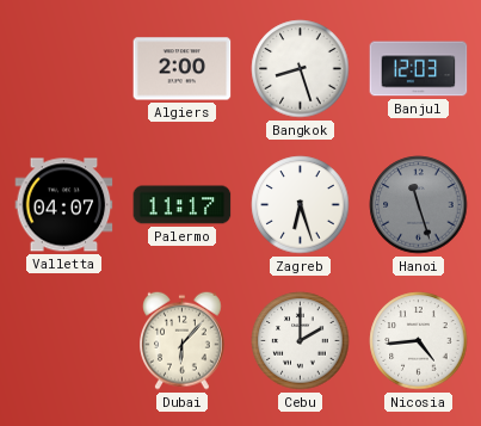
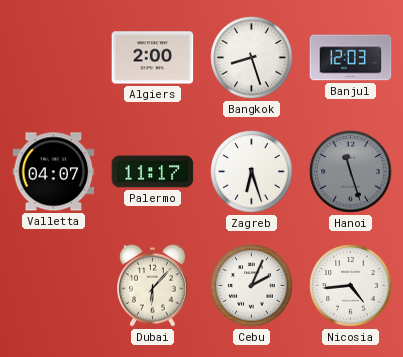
Cebu: 2:00 -> 2:04
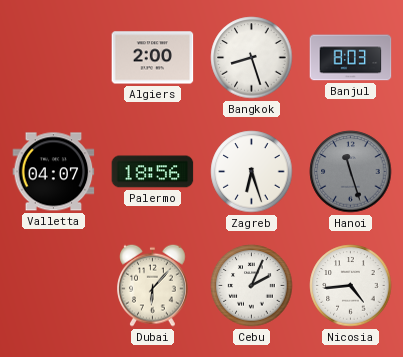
Banjul: 12:03 -> 8:03
Palermo: 11:17 -> 18:56
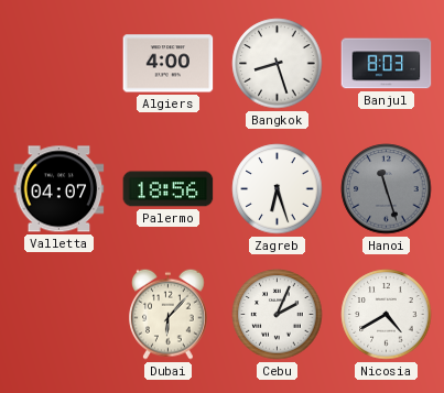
Algiers: 2:00 -> 4:00
Nicosia: 4:44 -> 4:40
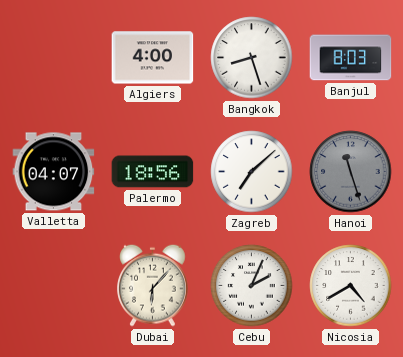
Zagreb: 6:27 -> 7:08
